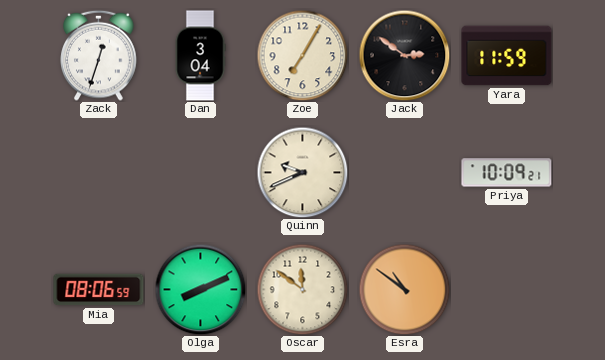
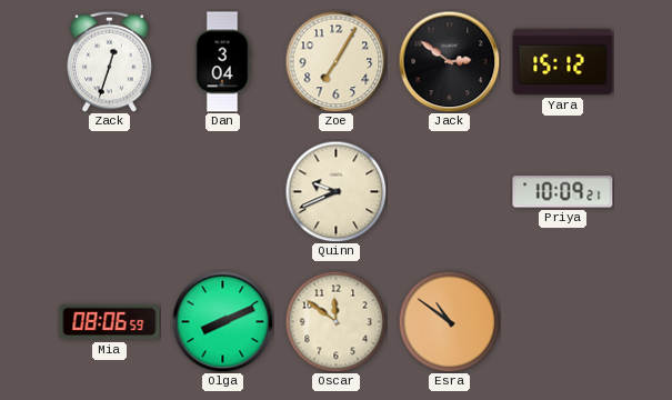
Yara: 11:59 -> 15:12
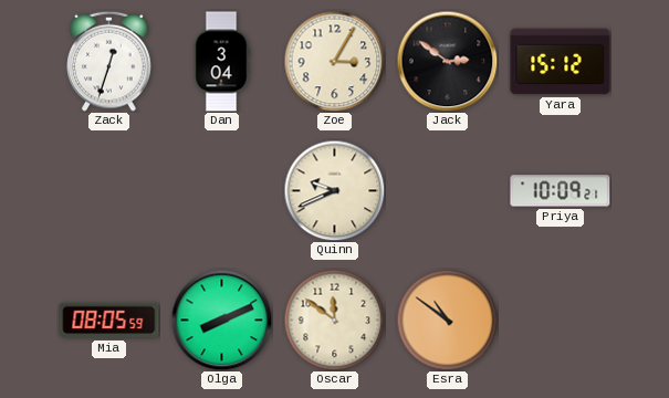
Zoe: 7:05 -> 3:05
Mia: 08:06 -> 08:05
